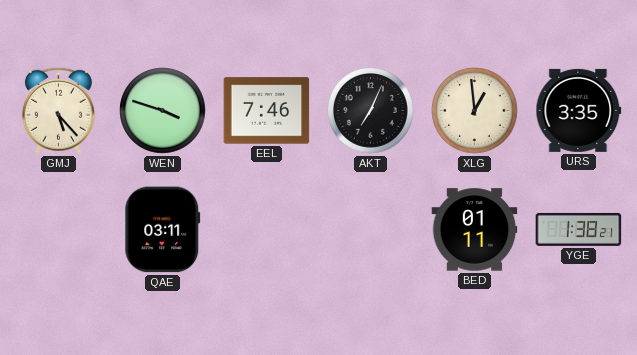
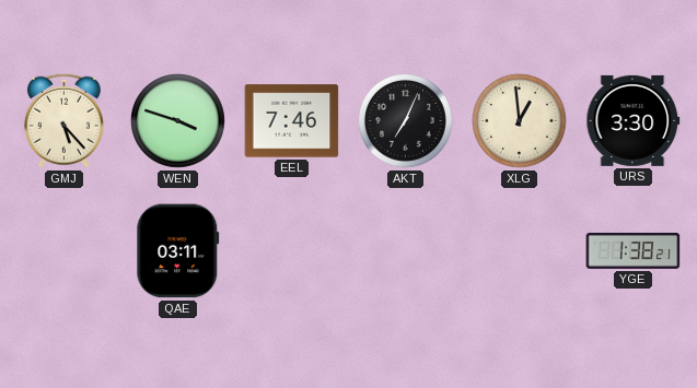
URS: 3:35 -> 3:30
BED: 01:11 -> none
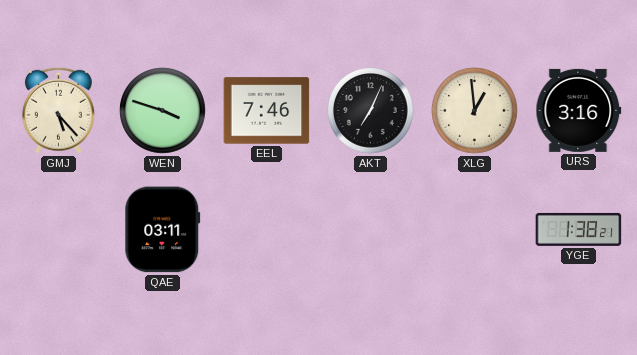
URS: 3:30 -> 3:16
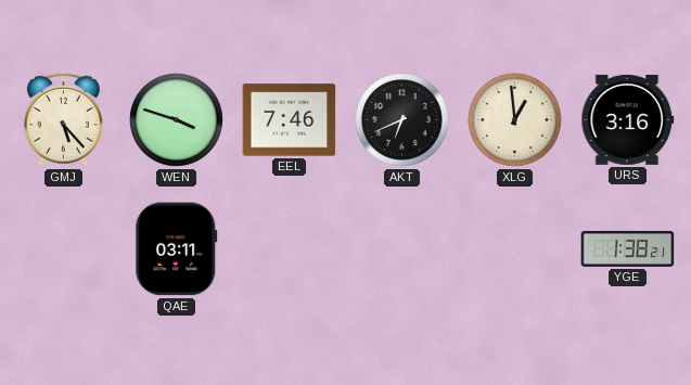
AKT: 7:04 -> 6:41
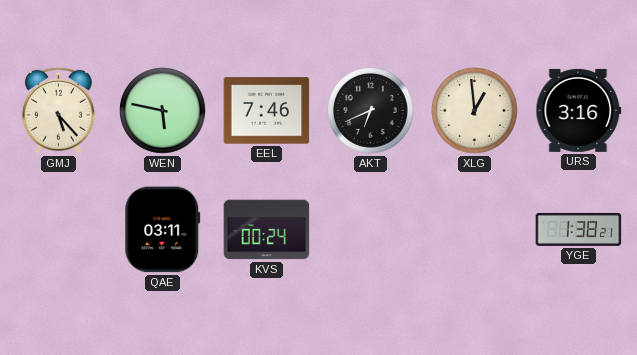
WEN: 3:48 -> 5:47
KVS: none -> 00:24
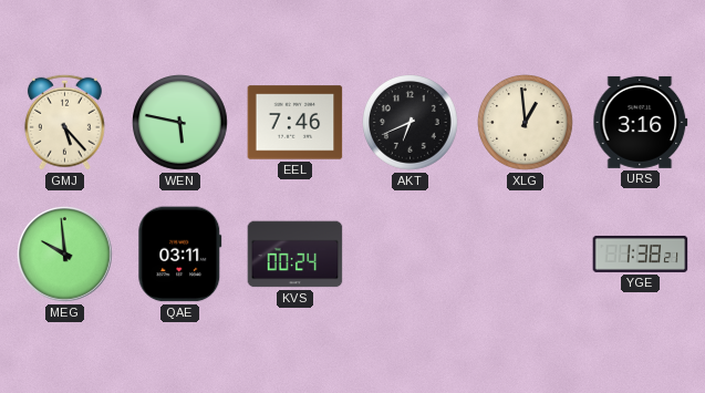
MEG: none -> 9:59
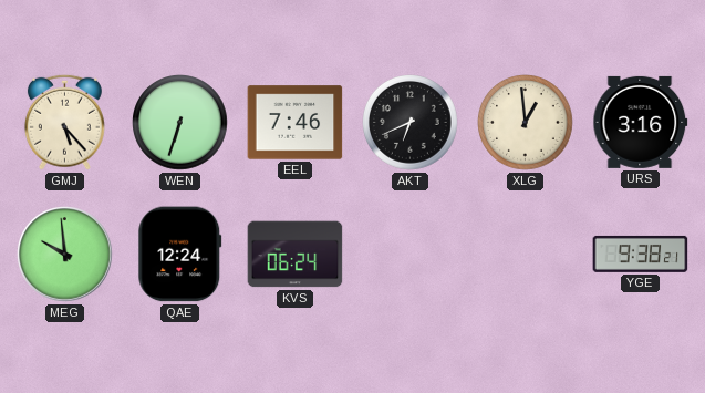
WEN: 5:47 -> 6:33
QAE: 03:11 -> 12:24
KVS: 00:24 -> 06:24
YGE: 1:38 -> 9:38
